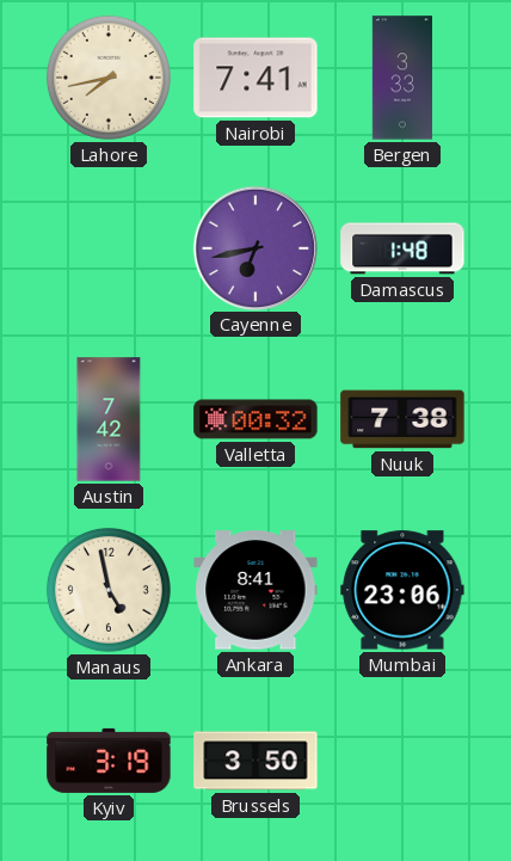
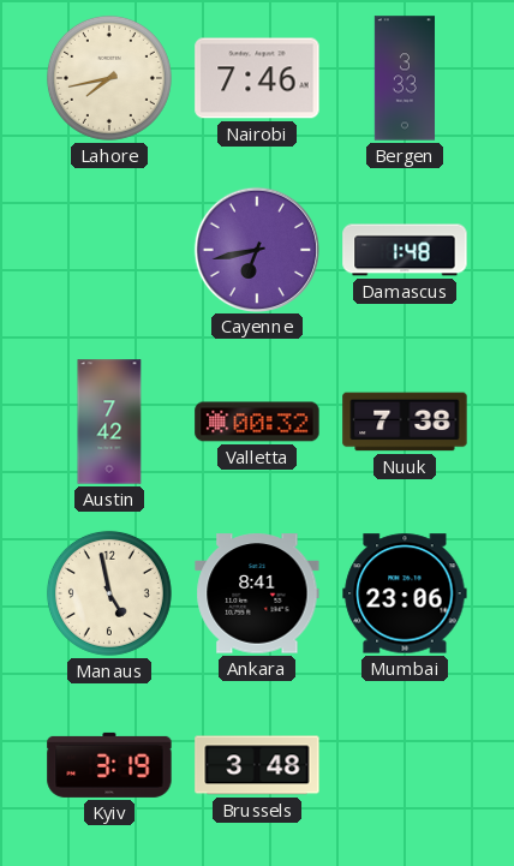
Nairobi: 7:41 -> 7:46
Brussels: 3:50 -> 3:48
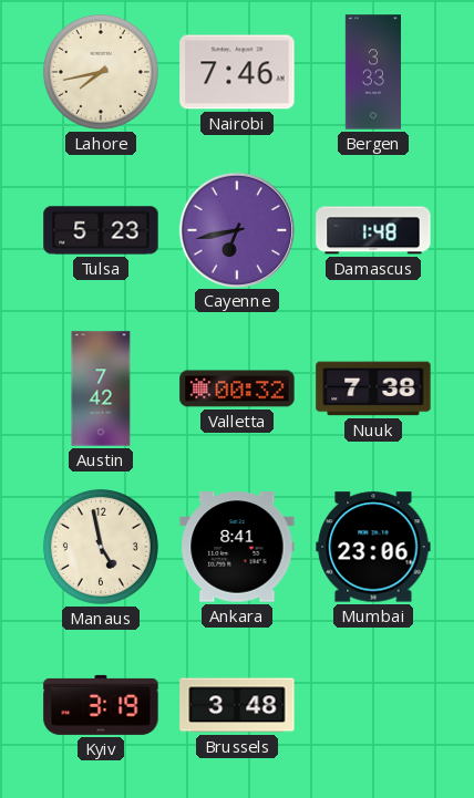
Tulsa: none -> 5:23
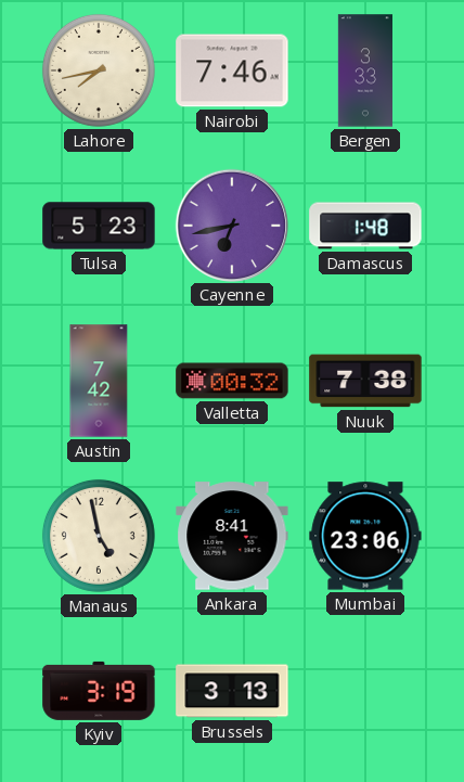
Brussels: 3:48 -> 3:13
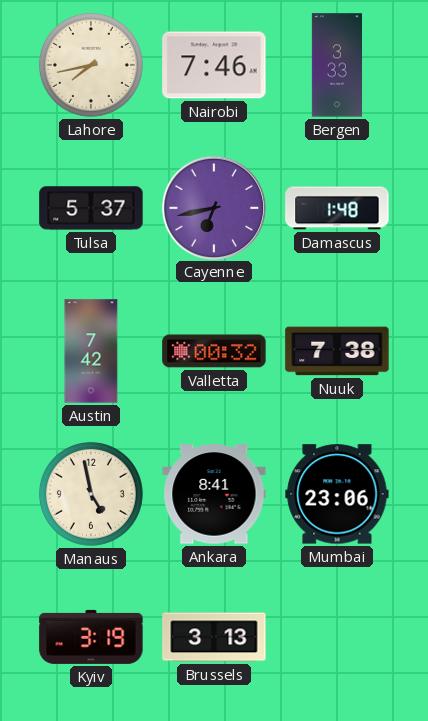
Tulsa: 5:23 -> 5:37
